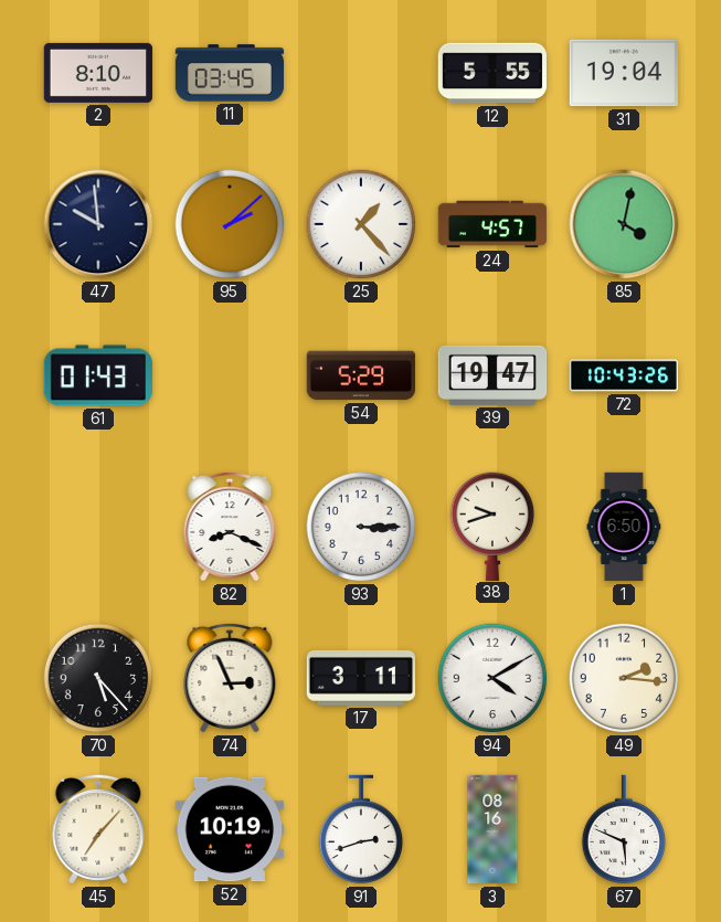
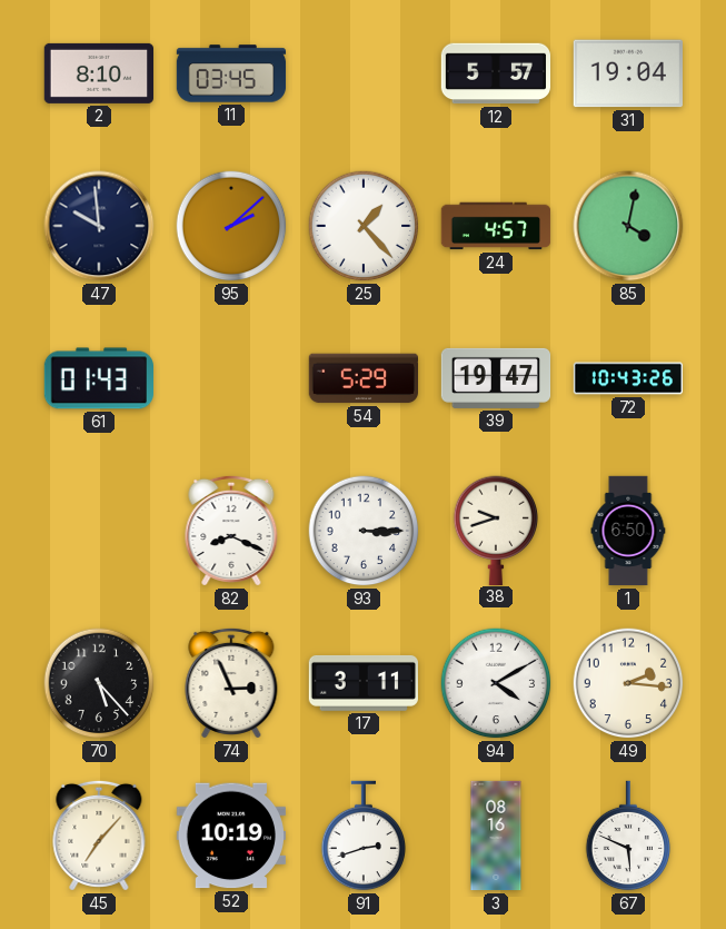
12: 5:55 -> 5:57
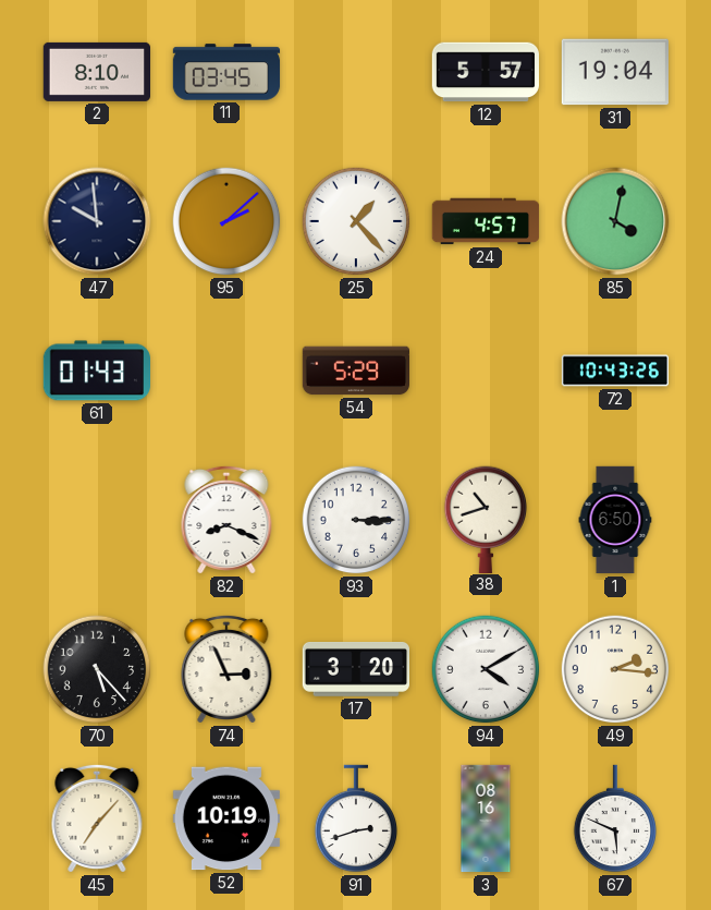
39: 19:47 -> none
38: 9:42 -> 10:42
17: 3:11 -> 3:20
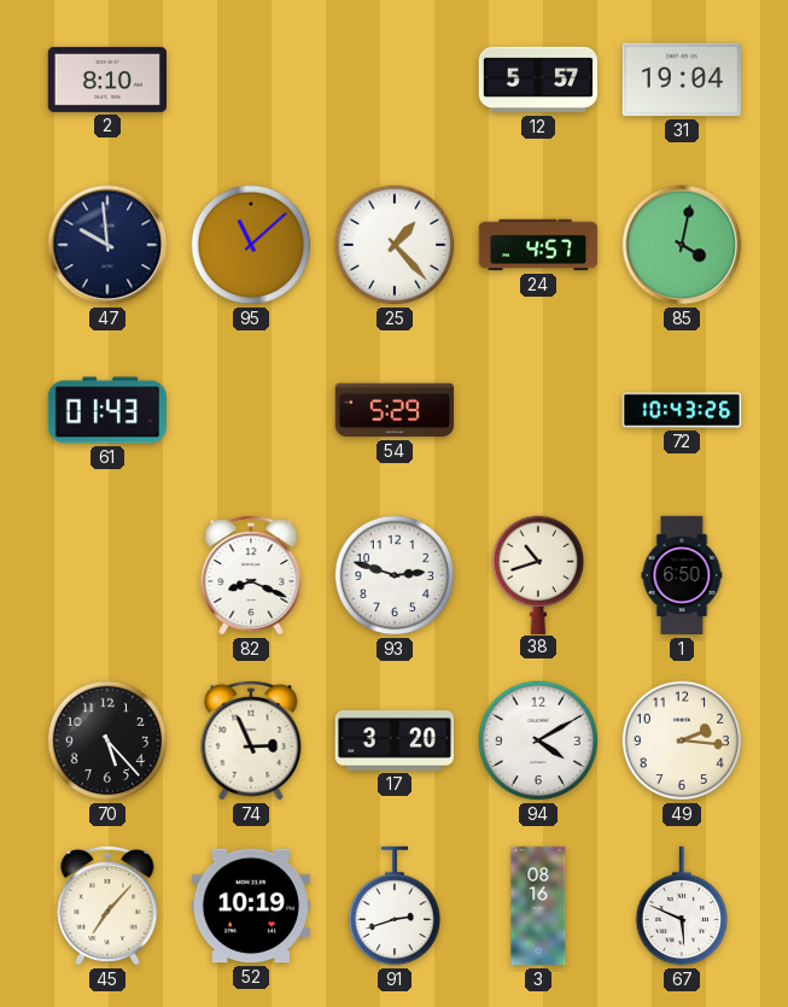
11: 03:45 -> none
95: 2:08 -> 11:08
93: 3:15 -> 2:48
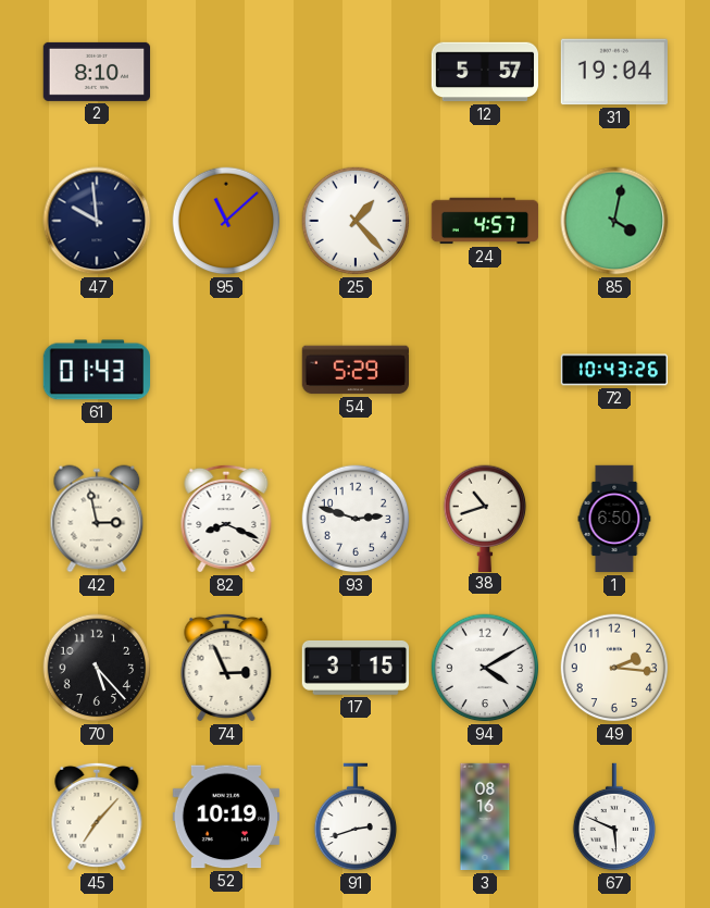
42: none -> 2:58
17: 3:20 -> 3:15
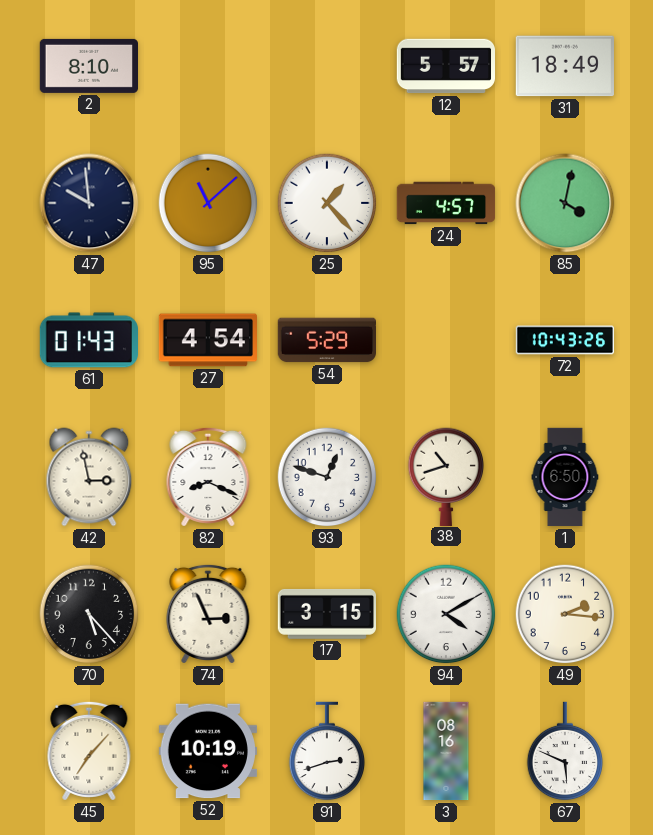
31: 19:04 -> 18:49
27: none -> 4:54
93: 2:48 -> 12:48
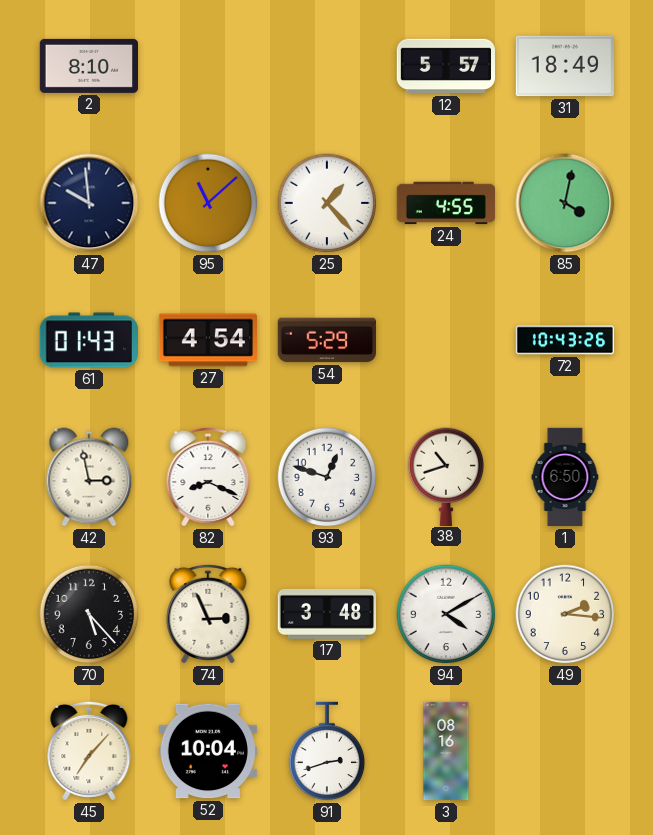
24: 4:57 -> 4:55
17: 3:15 -> 3:48
52: 10:19 -> 10:04
67: 5:49 -> none
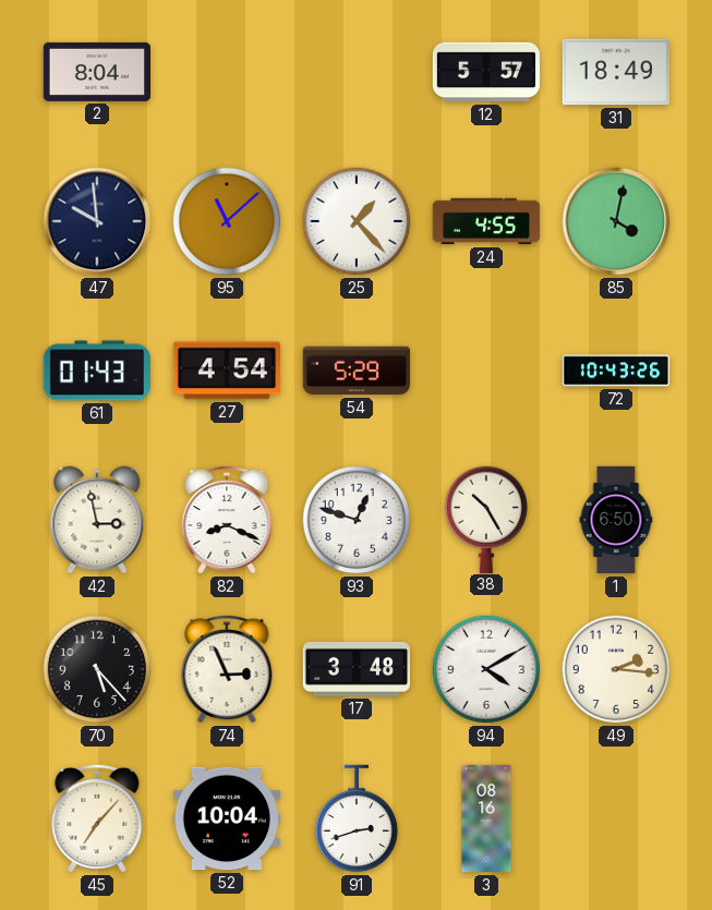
2: 8:10 -> 8:04
38: 10:42 -> 10:25
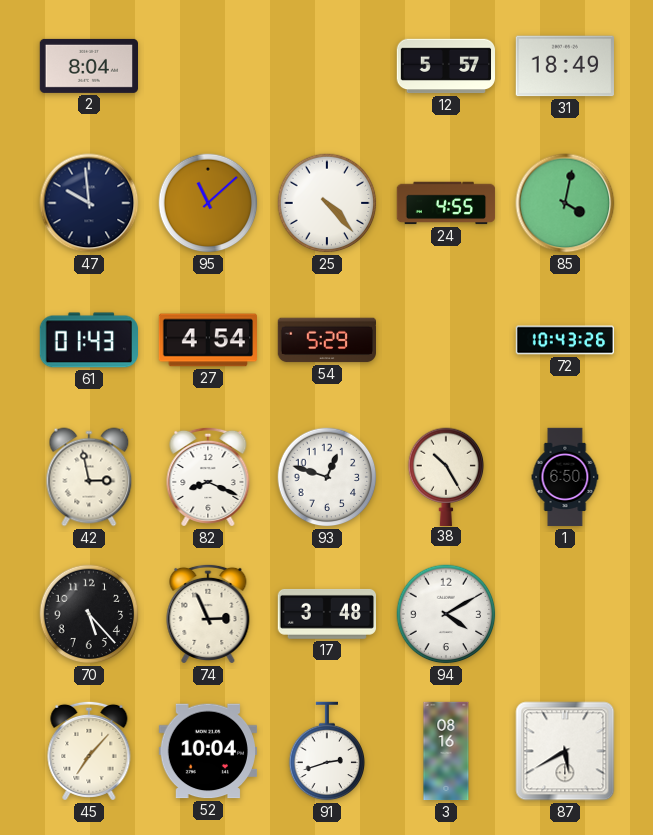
25: 1:23 -> 4:23
49: 2:16 -> none
87: none -> 5:40
